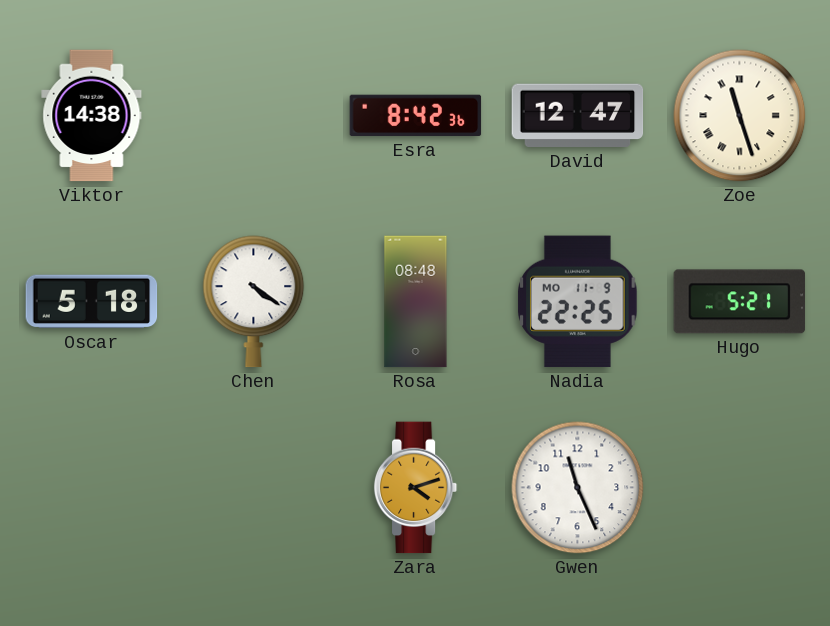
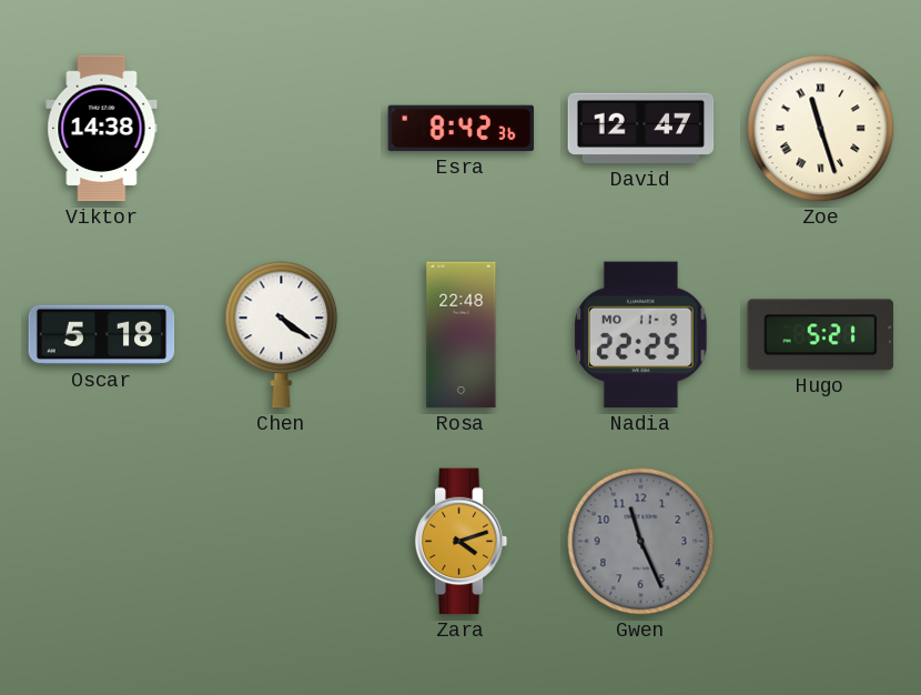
Rosa: 08:48 -> 22:48
Gwen dial: white -> grey
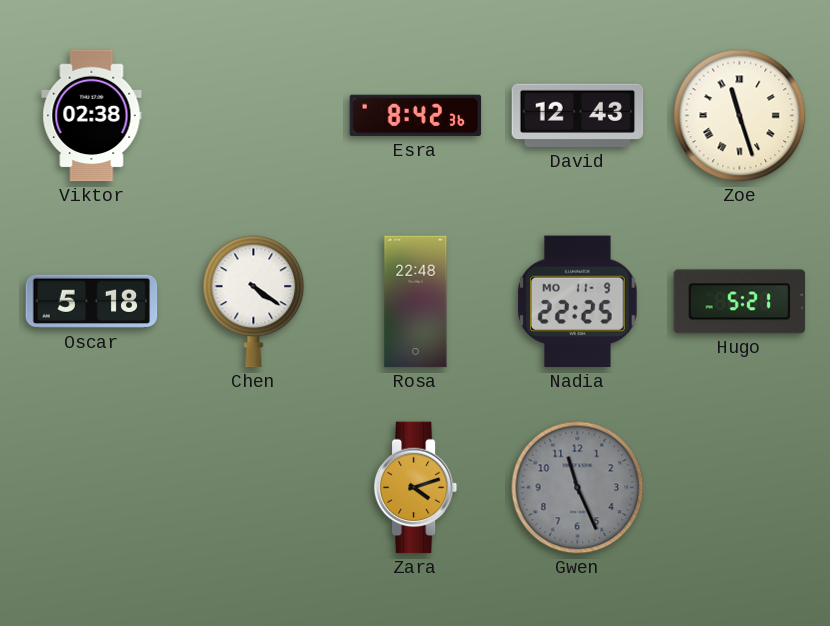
Viktor: 14:38 -> 02:38
David: 12:47 -> 12:43
